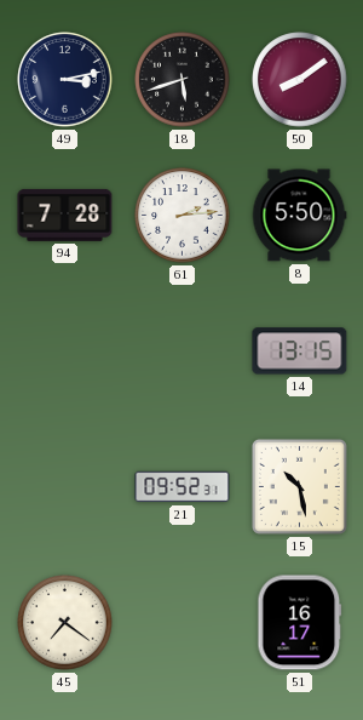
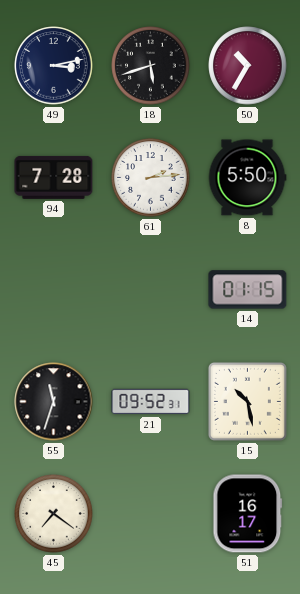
50: 8:09 -> 10:35
14: 13:15 -> 01:15
55: none -> 11:33
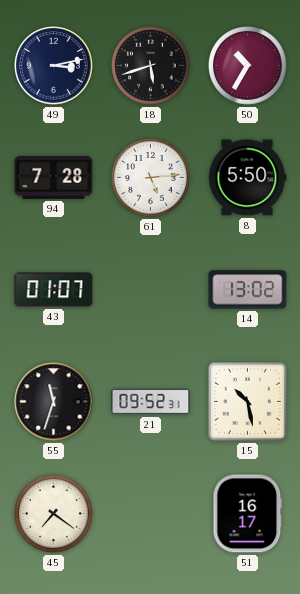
61: 2:14 -> 5:14
43: none -> 01:07
14: 01:15 -> 13:02
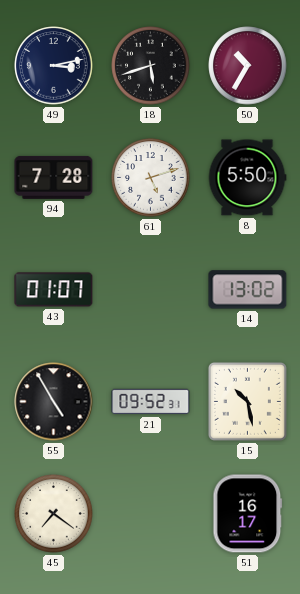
61: 5:14 -> 5:12
55: 11:33 -> 4:55
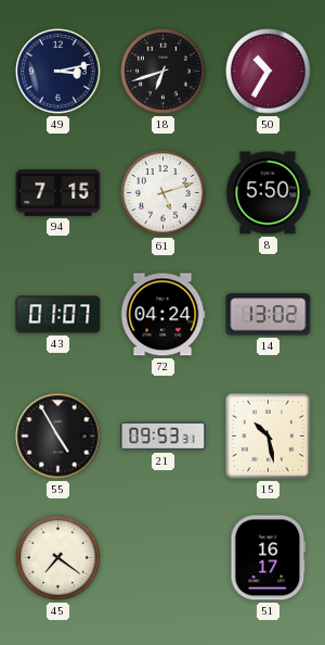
18: 5:42 -> 6:42
94: 7:28 -> 7:15
72: none -> 04:24
21: 09:52 -> 09:53
